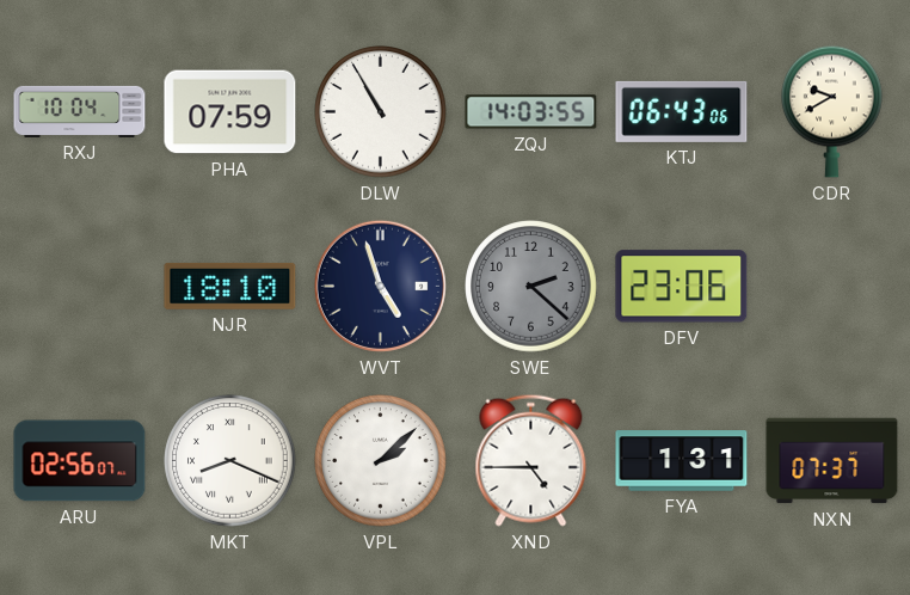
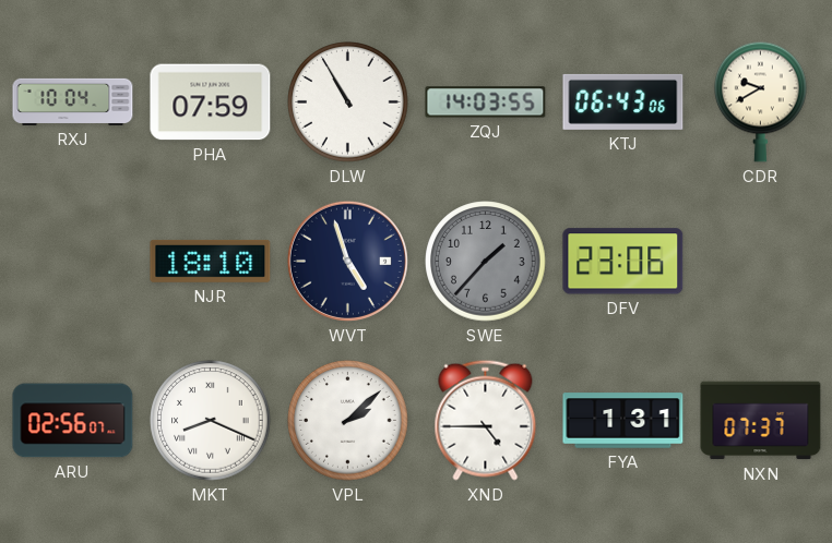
SWE: 2:22 -> 1:37
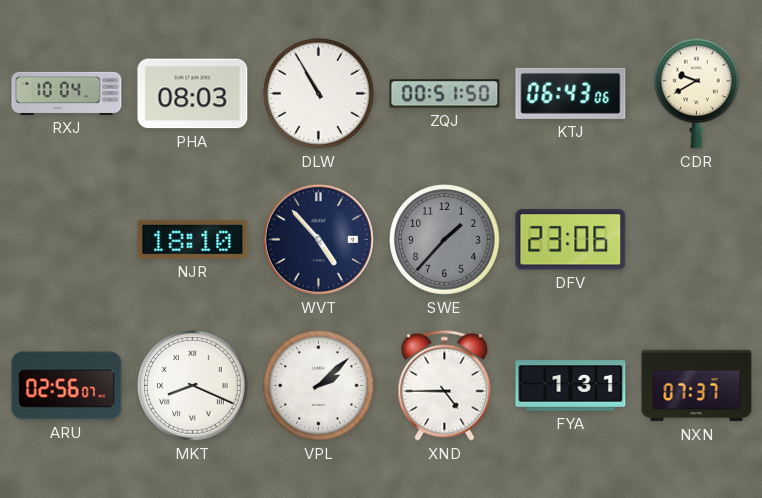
PHA: 07:59 -> 08:03
ZQJ: 14:03 -> 00:51
WVT: 4:57 -> 4:53
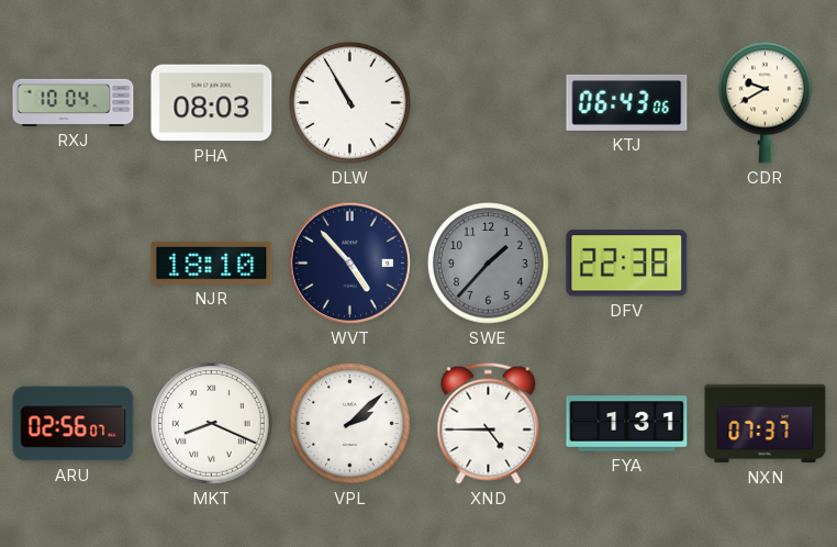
ZQJ: 00:51 -> none
DFV: 23:06 -> 22:38
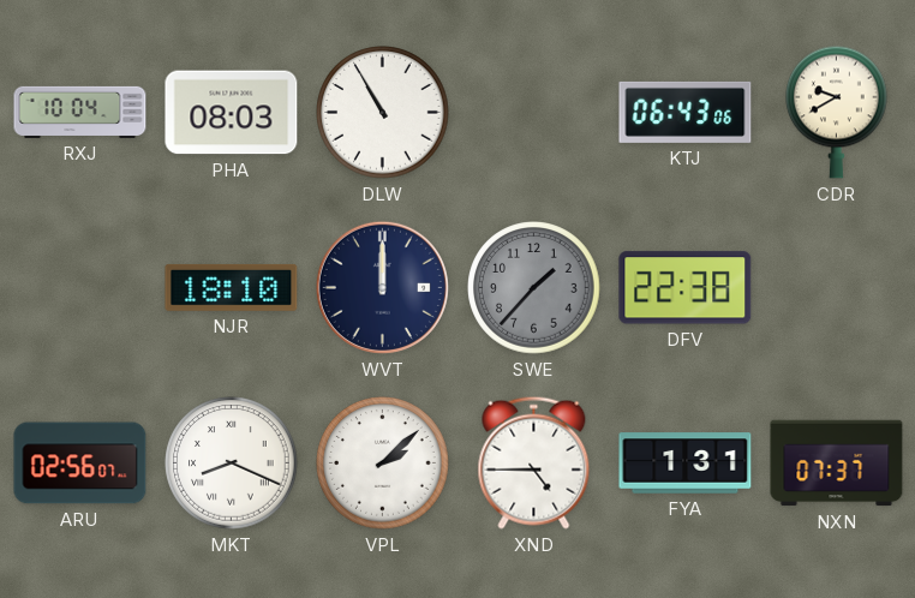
WVT: 4:53 -> 12:00
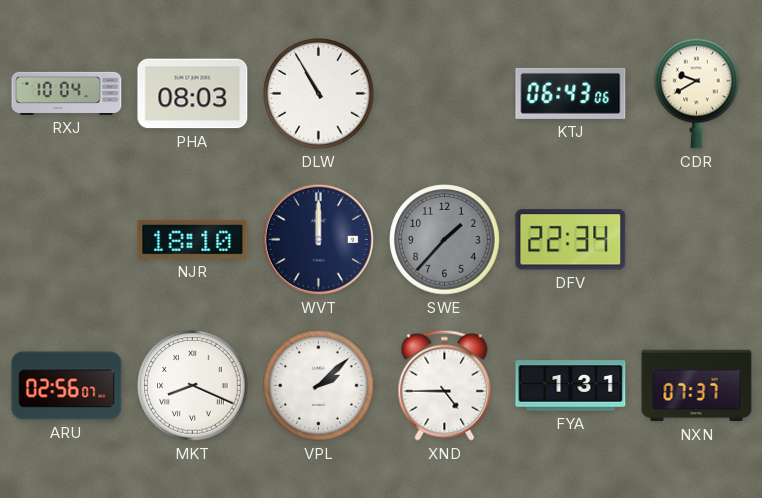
DFV: 22:38 -> 22:34
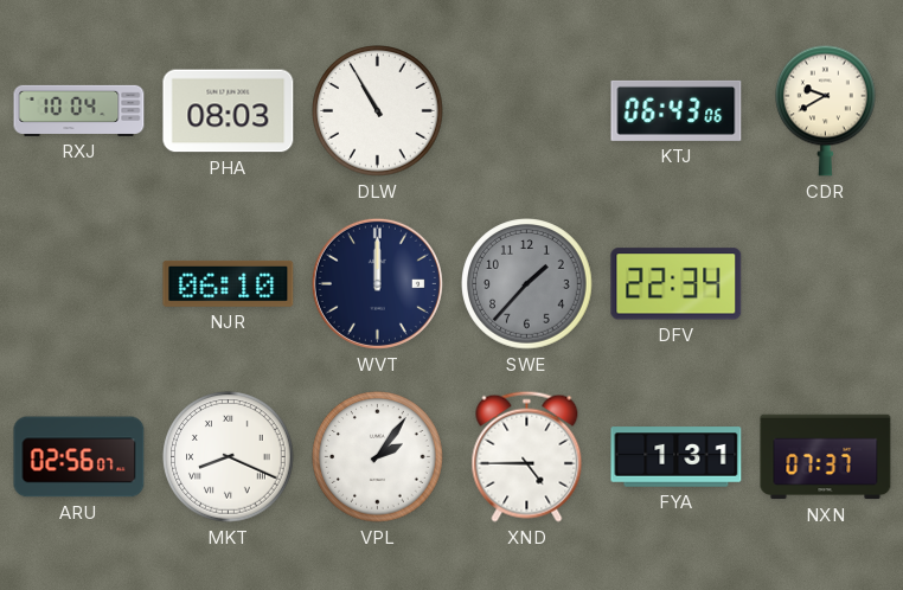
NJR: 18:10 -> 06:10
VPL: 2:08 -> 2:06
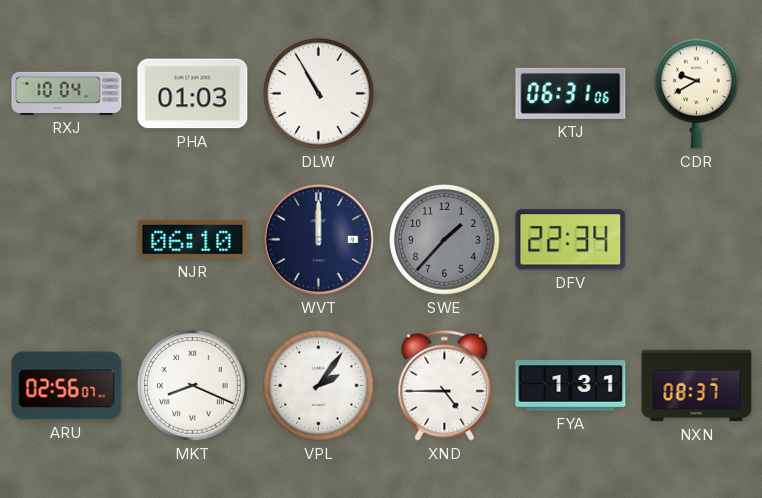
PHA: 08:03 -> 01:03
KTJ: 06:43 -> 06:31
NXN: 07:37 -> 08:37
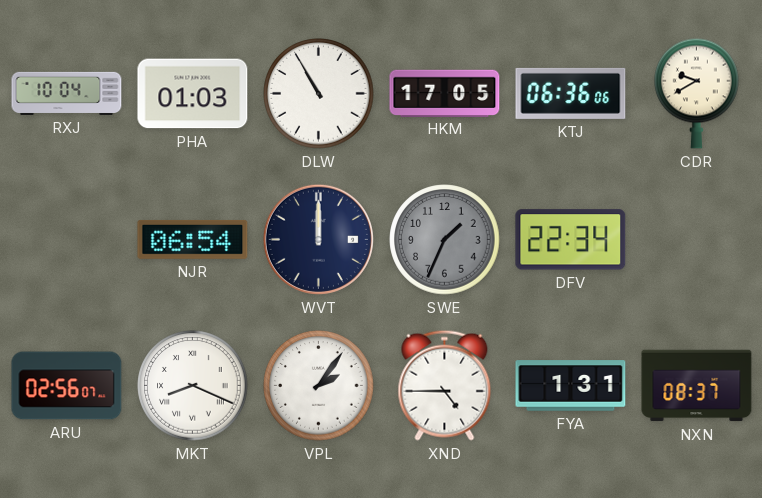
HKM: none -> 17:05
KTJ: 06:31 -> 06:36
NJR: 06:10 -> 06:54
SWE: 1:37 -> 1:34
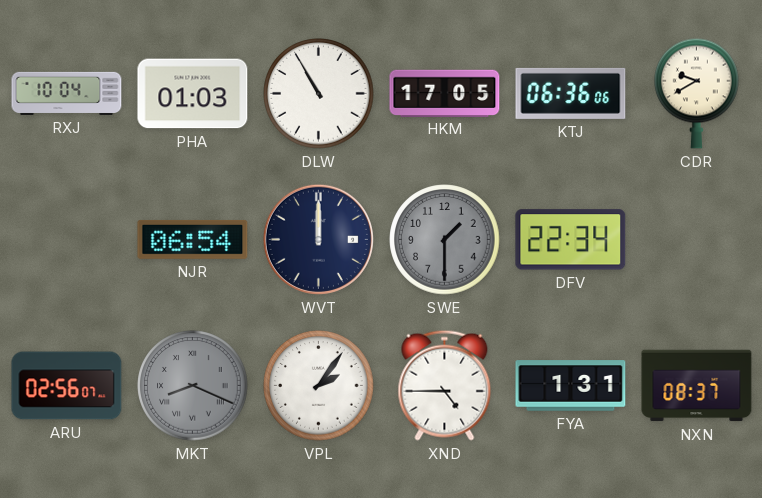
SWE: 1:34 -> 1:30
MKT dial: white -> grey
